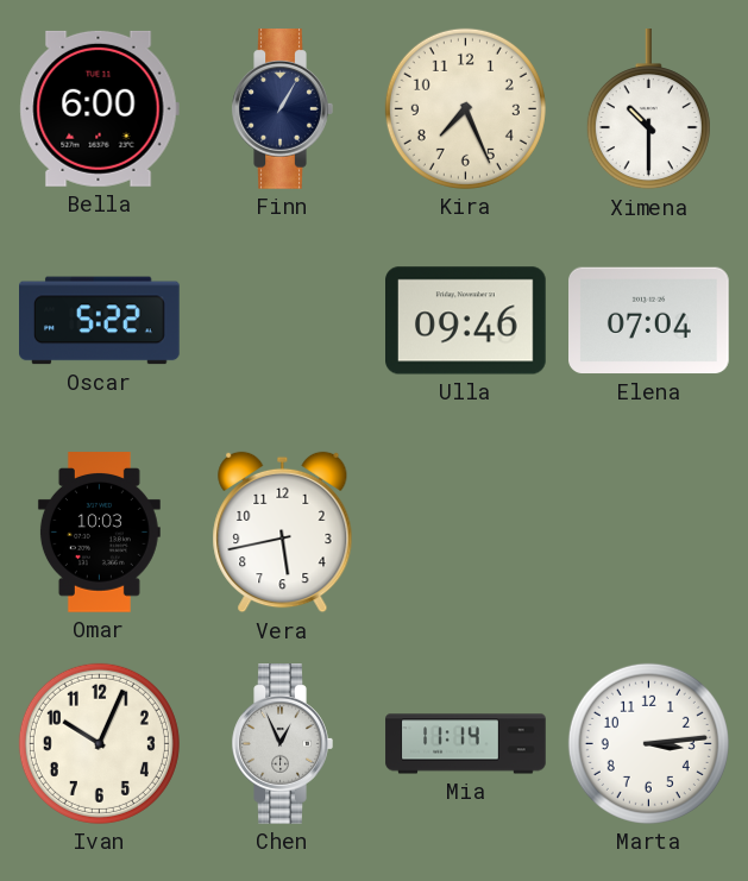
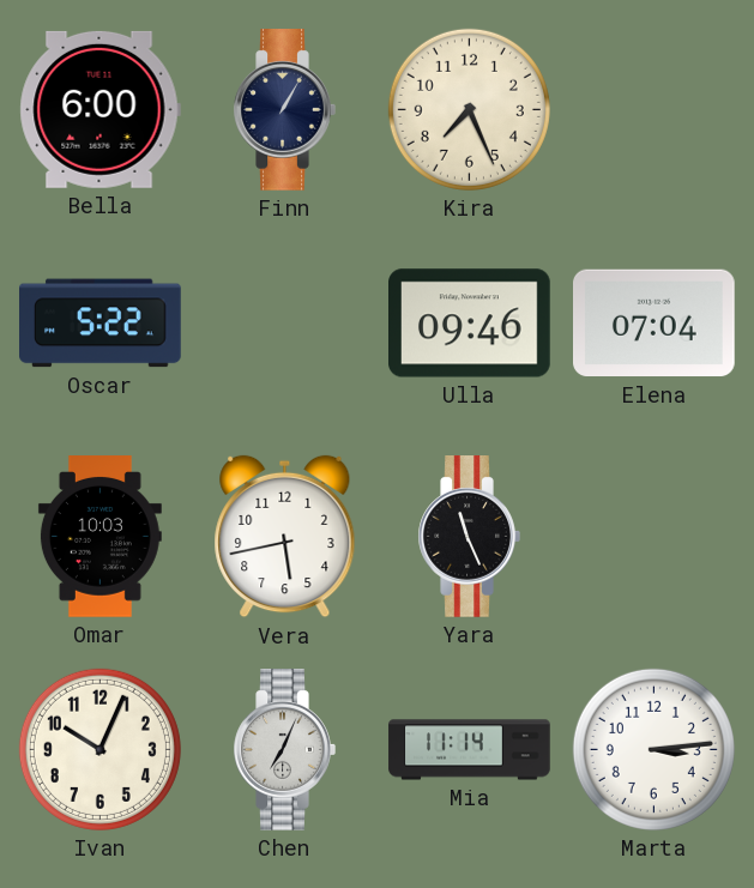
Ximena: 10:30 -> none
Yara: none -> 11:26
Chen: 12:56 -> 7:04
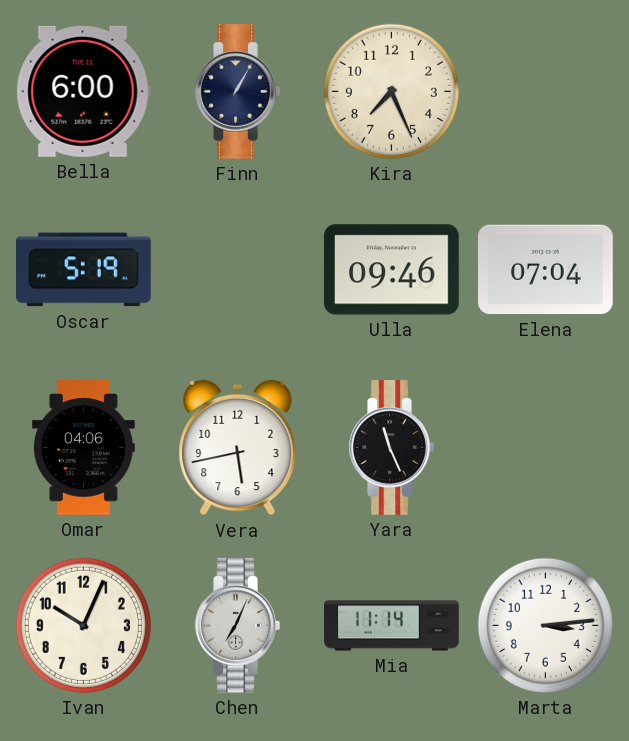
Oscar: 5:22 -> 5:19
Omar: 10:03 -> 04:06
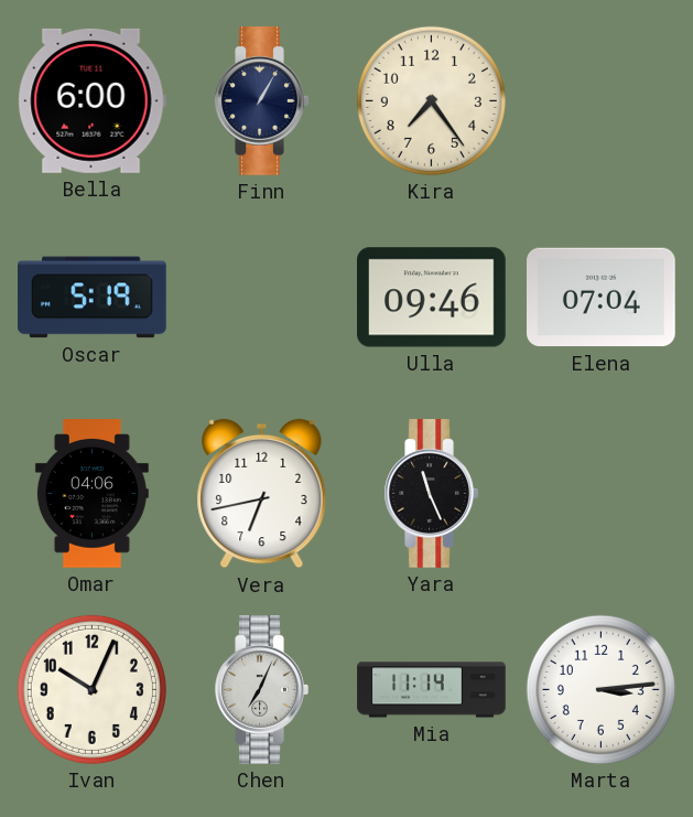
Kira: 7:26 -> 7:24
Vera: 5:43 -> 6:43
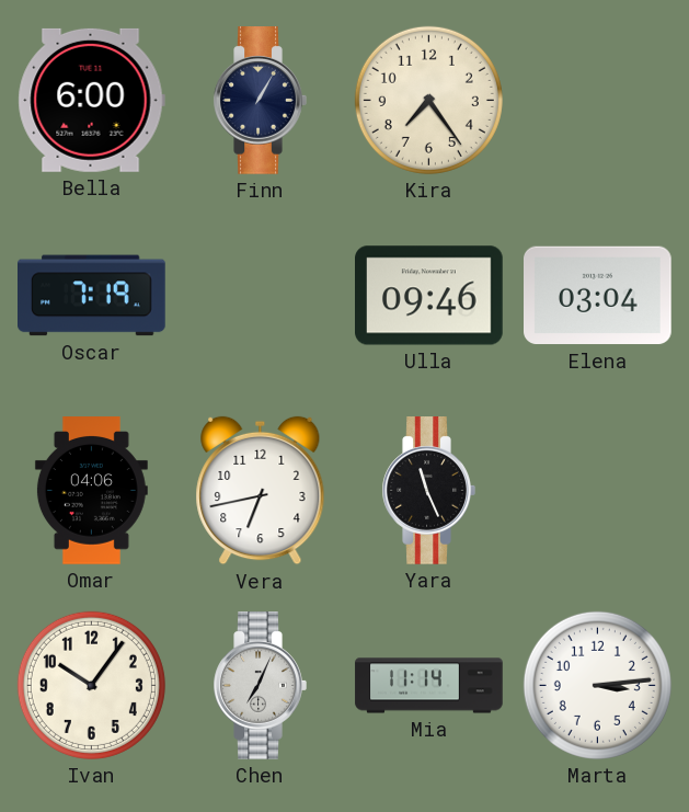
Oscar: 5:19 -> 7:19
Elena: 07:04 -> 03:04
Ivan: 10:04 -> 10:06
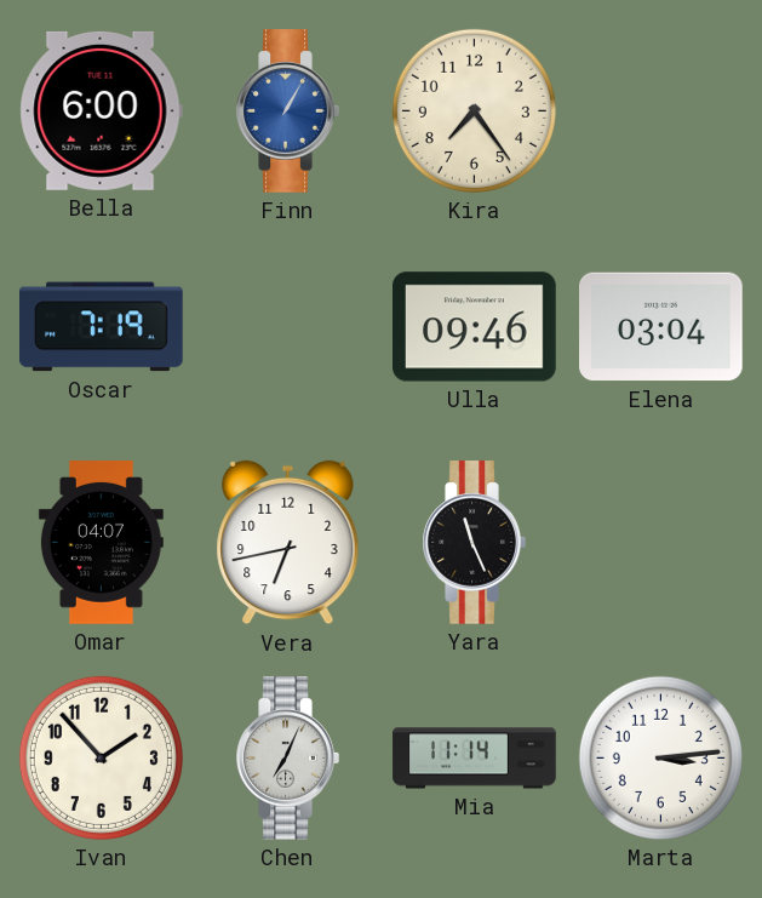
Finn dial: navy -> blue
Omar: 04:06 -> 04:07
Ivan: 10:06 -> 1:53
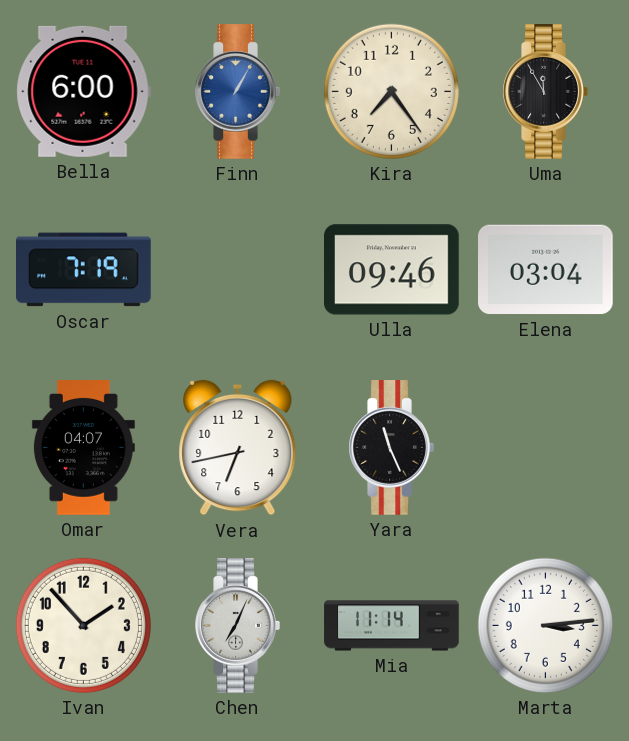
Uma: none -> 11:55
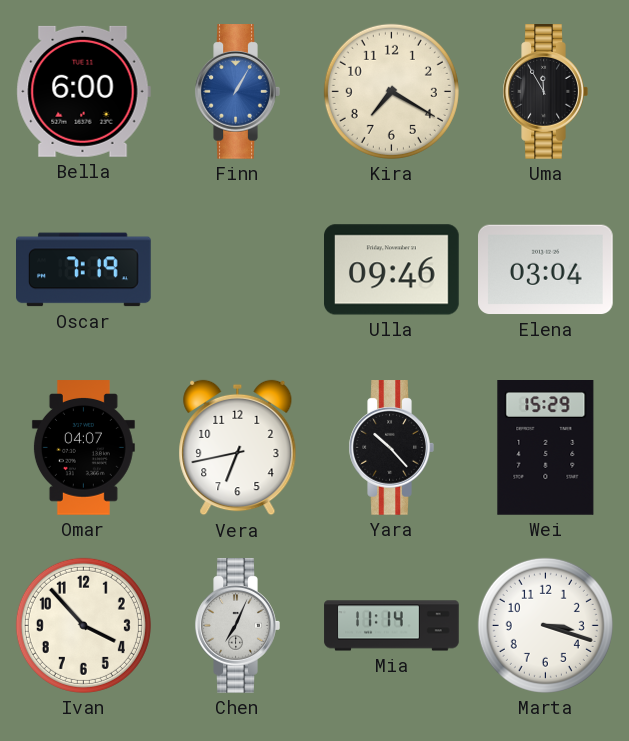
Kira: 7:24 -> 7:20
Yara: 11:26 -> 10:23
Wei: none -> 15:29
Ivan: 1:53 -> 3:53
Marta: 3:14 -> 3:18
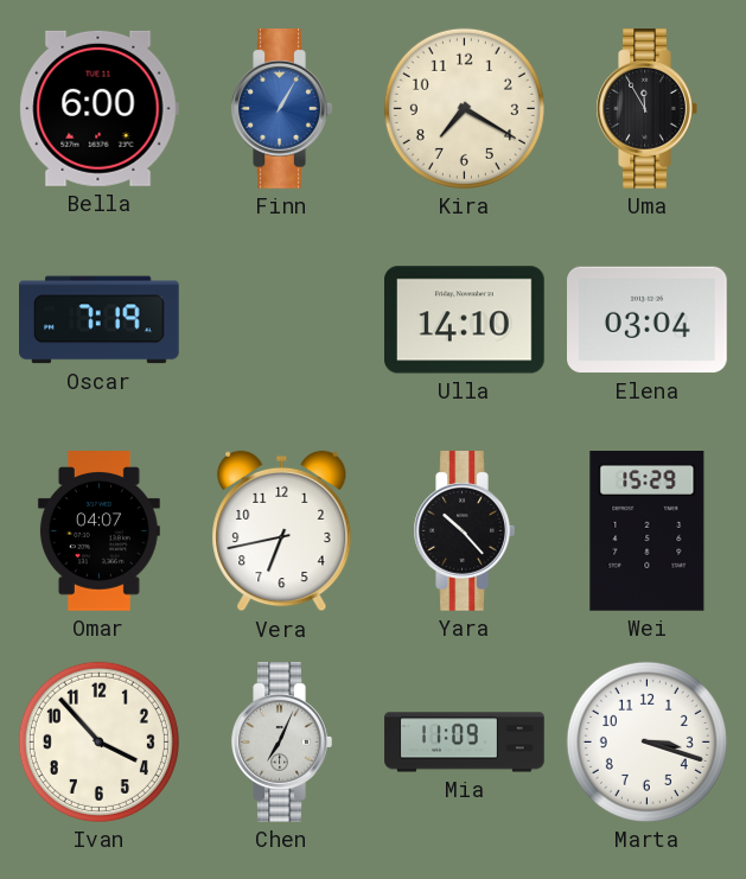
Ulla: 09:46 -> 14:10
Mia: 11:14 -> 11:09
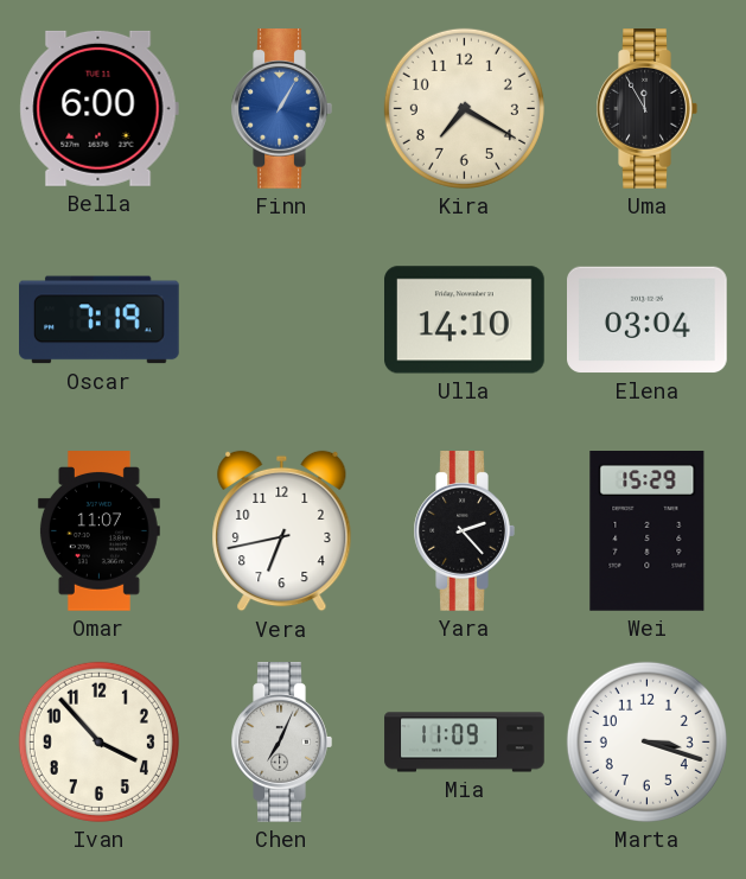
Omar: 04:07 -> 11:07
Yara: 10:23 -> 2:23
